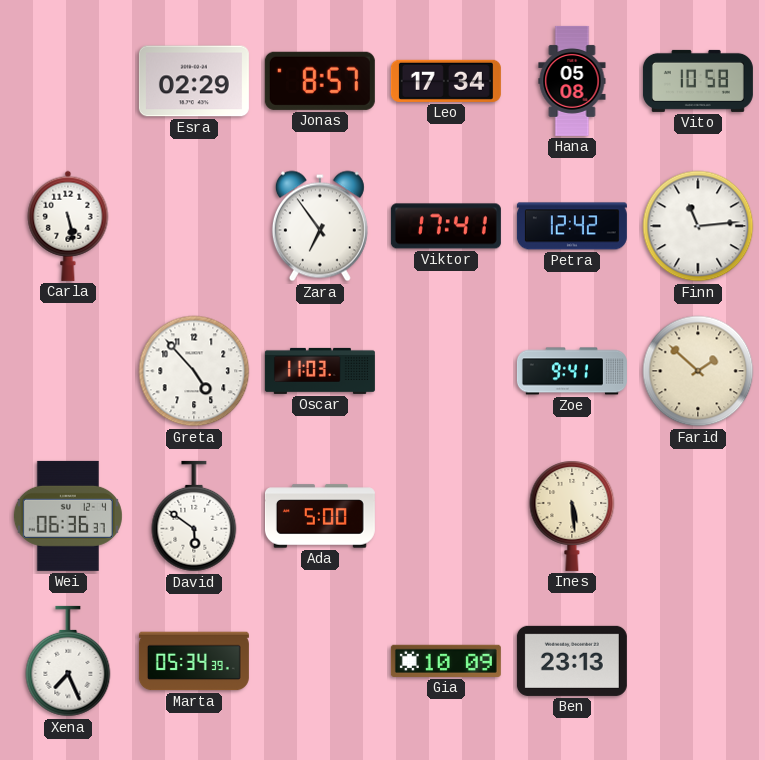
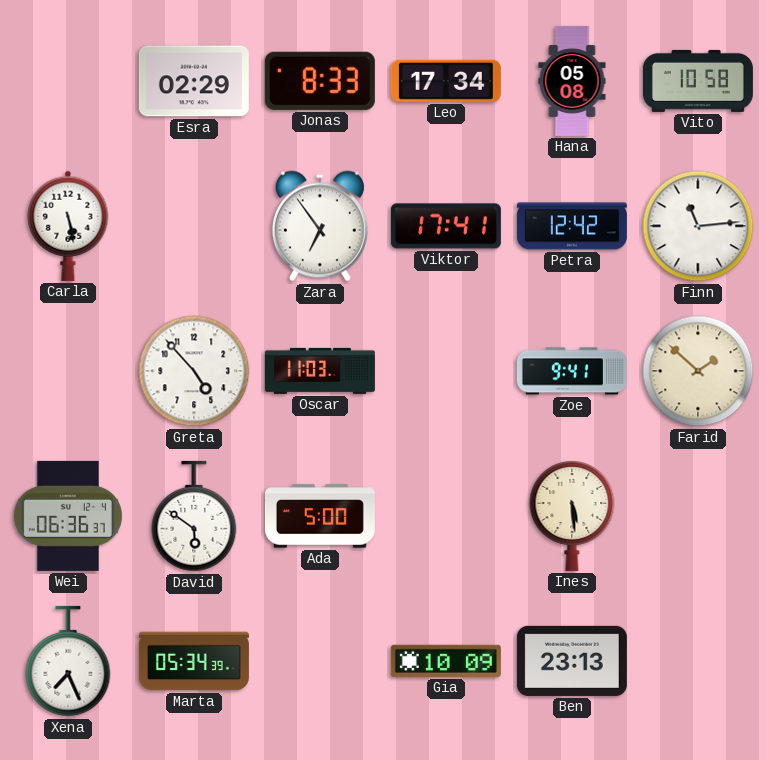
Jonas: 8:57 -> 8:33
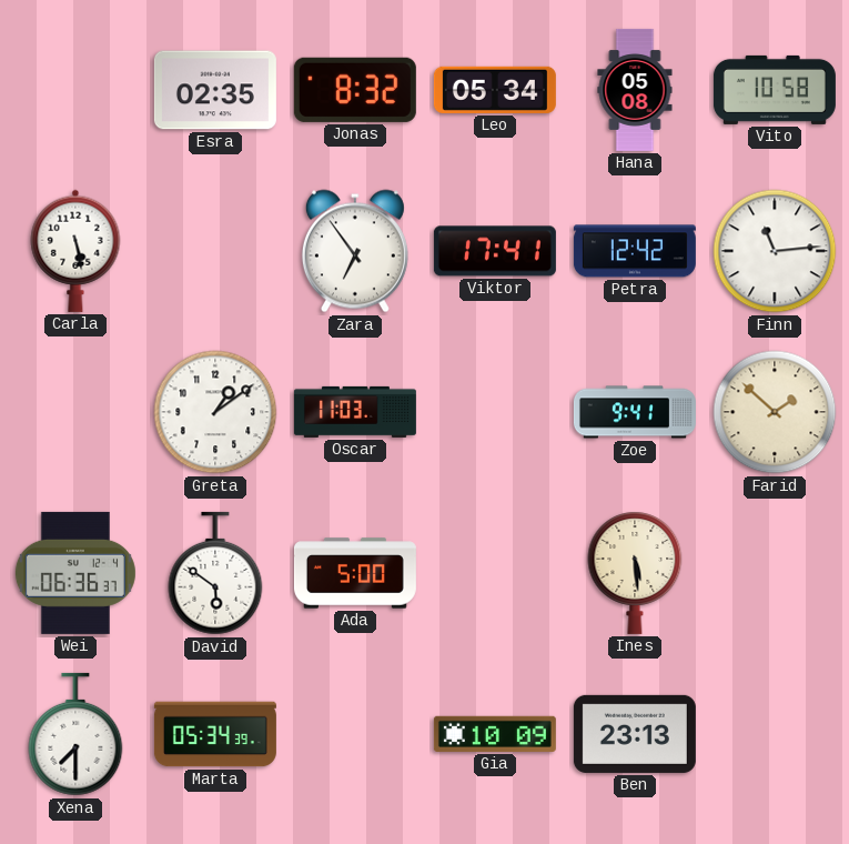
Esra: 02:29 -> 02:35
Jonas: 8:33 -> 8:32
Leo: 17:34 -> 05:34
Greta: 4:53 -> 1:09
Xena: 7:26 -> 7:30
